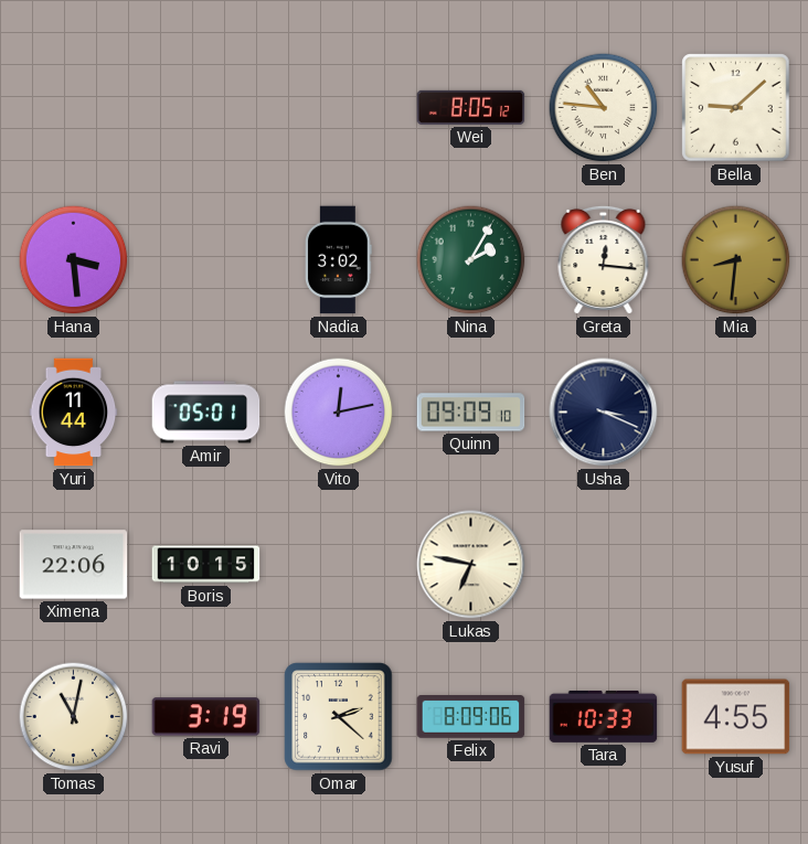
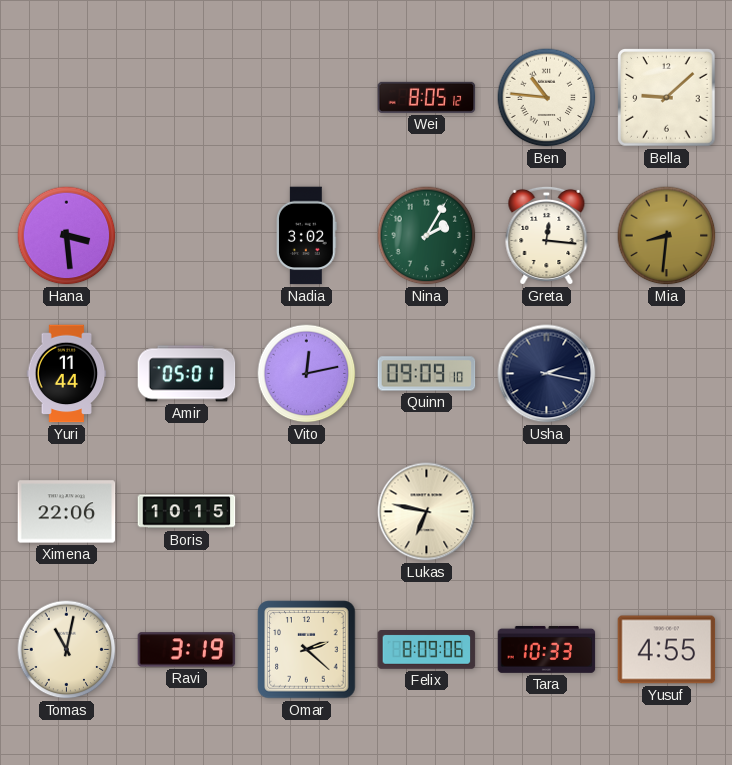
Usha: 3:19 -> 2:17
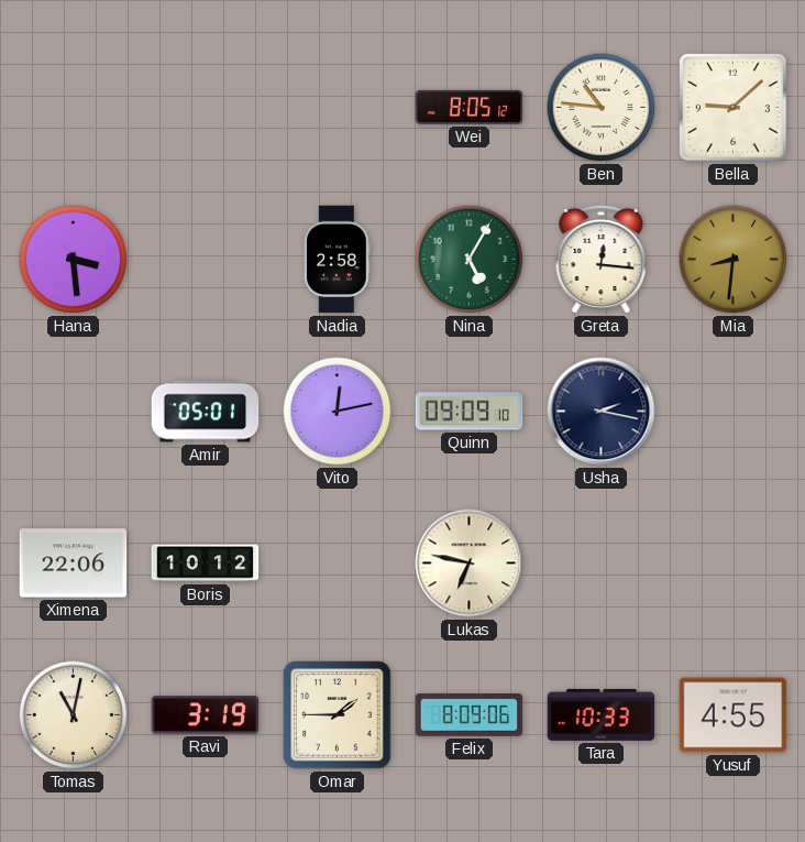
Nadia: 3:02 -> 2:58
Nina: 2:05 -> 5:05
Yuri: 11:44 -> none
Boris: 10:15 -> 10:12
Omar: 2:22 -> 1:45
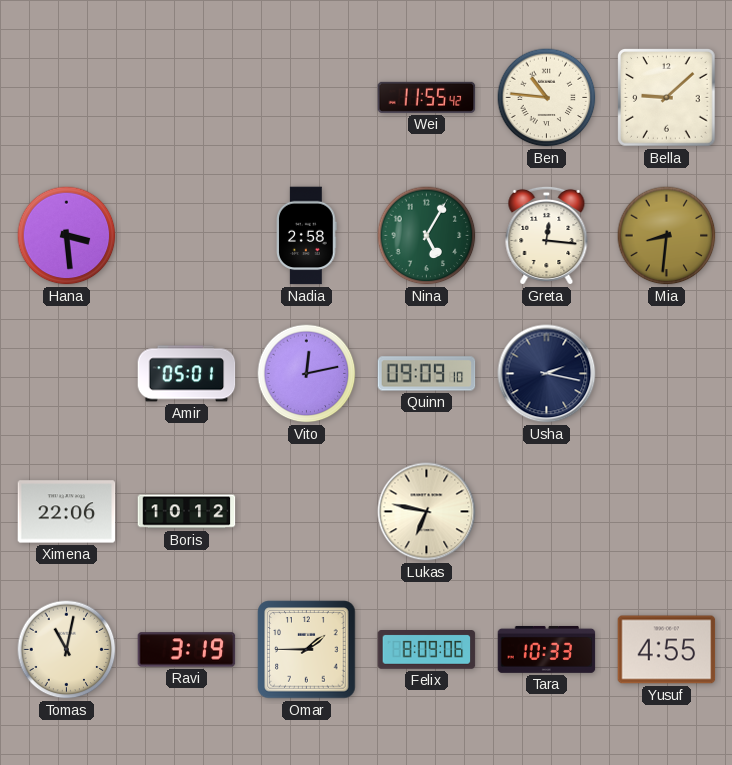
Wei: 8:05 -> 11:55
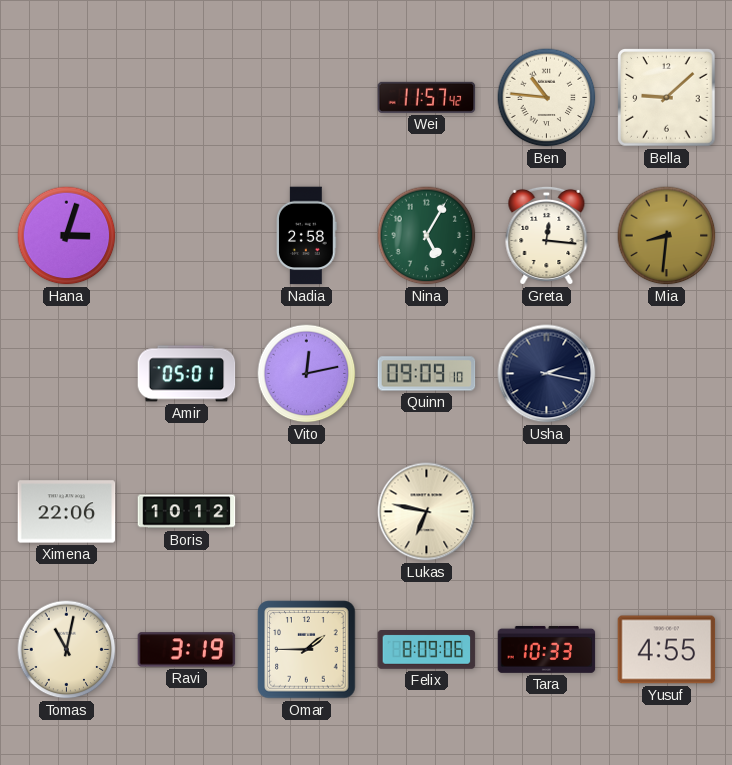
Wei: 11:55 -> 11:57
Hana: 3:29 -> 3:03
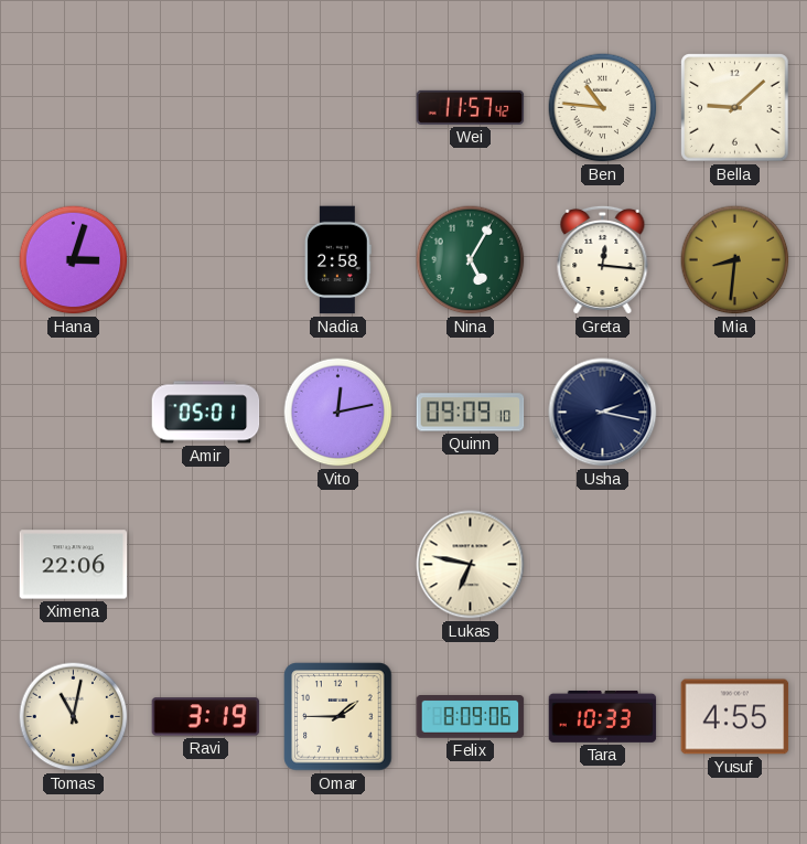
Boris: 10:12 -> none
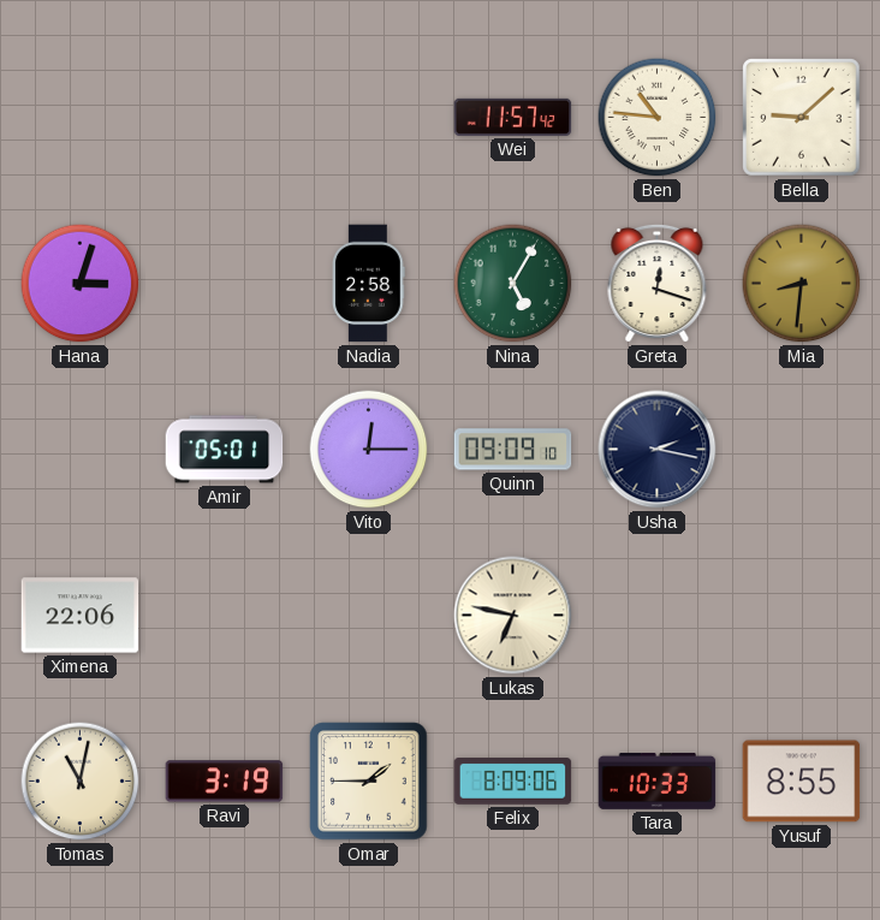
Greta: 12:16 -> 12:18
Vito: 12:13 -> 12:15
Yusuf: 4:55 -> 8:55
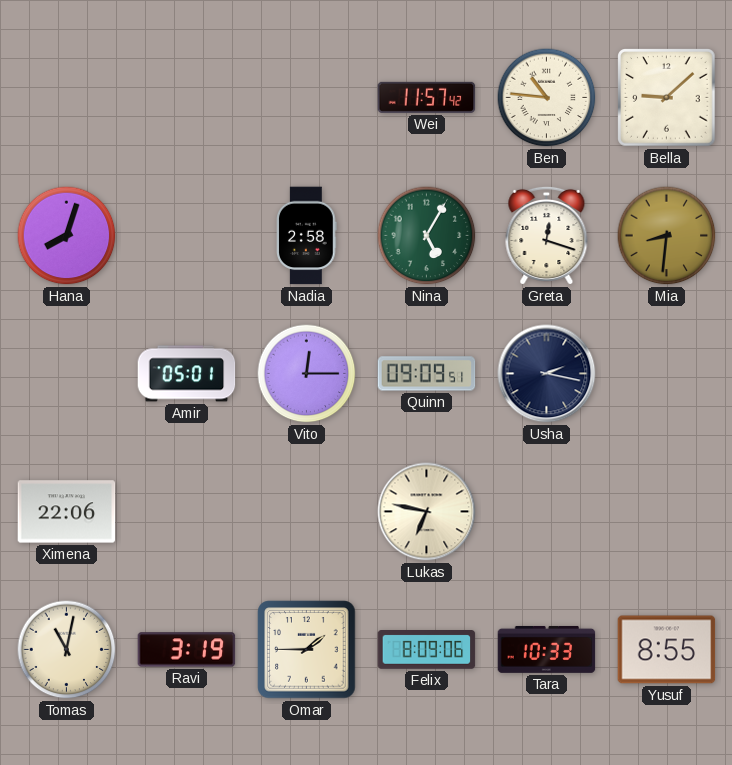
Hana: 3:03 -> 8:03
Quinn: 09:09:10 -> 09:09:51
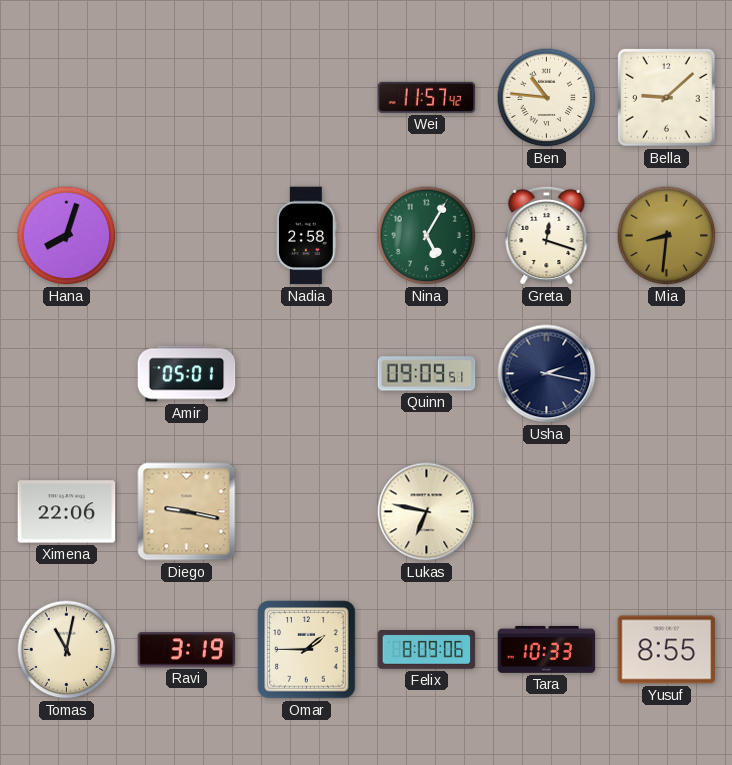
Vito: 12:15 -> none
Diego: none -> 9:17
